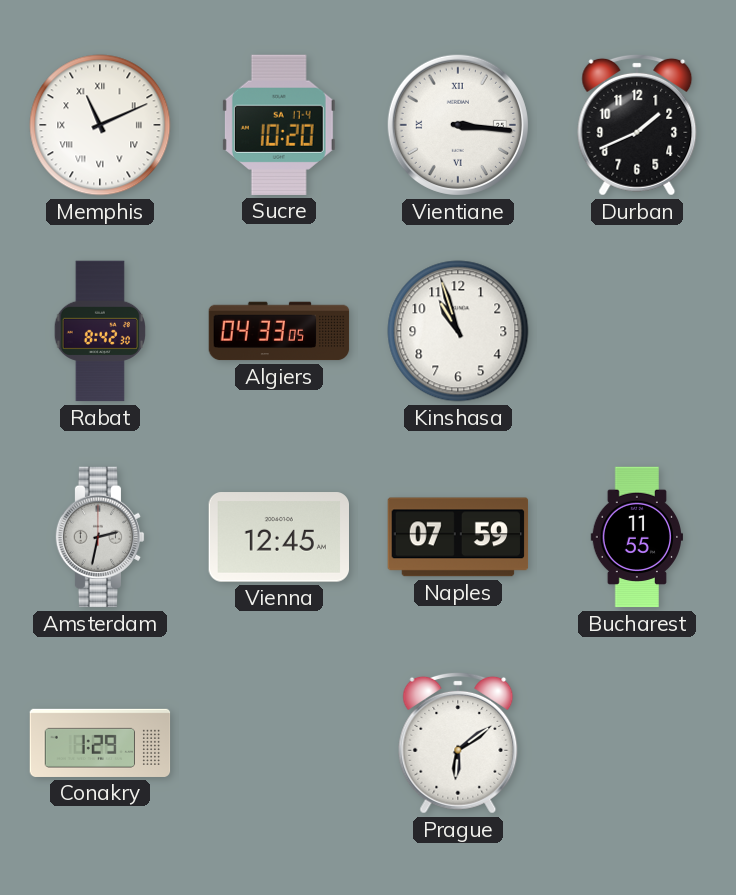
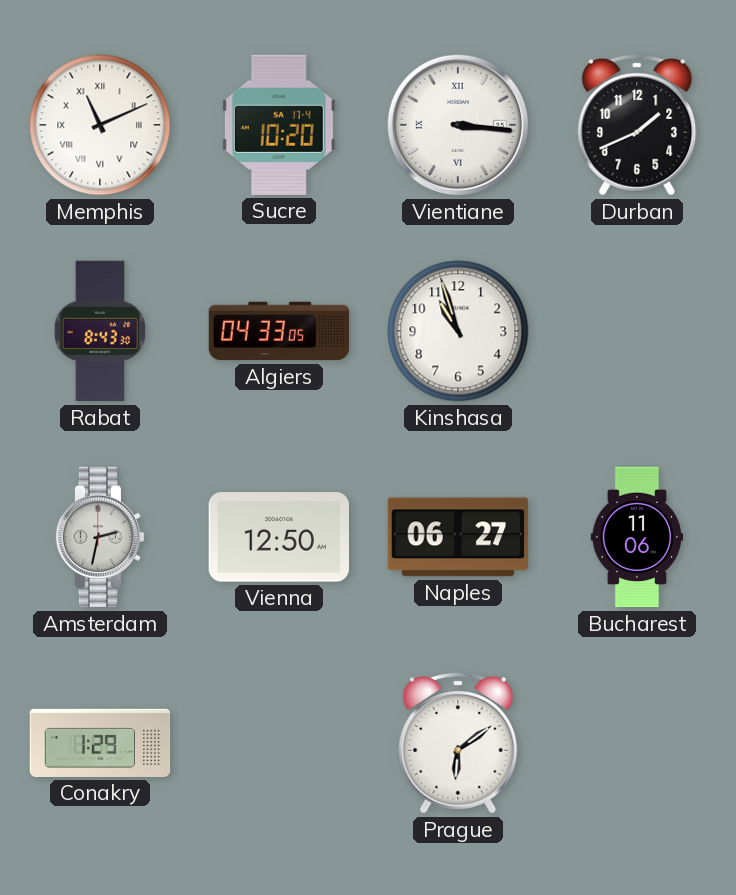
Rabat: 8:42 -> 8:43
Vienna: 12:45 -> 12:50
Naples: 07:59 -> 06:27
Bucharest: 11:55 -> 11:06
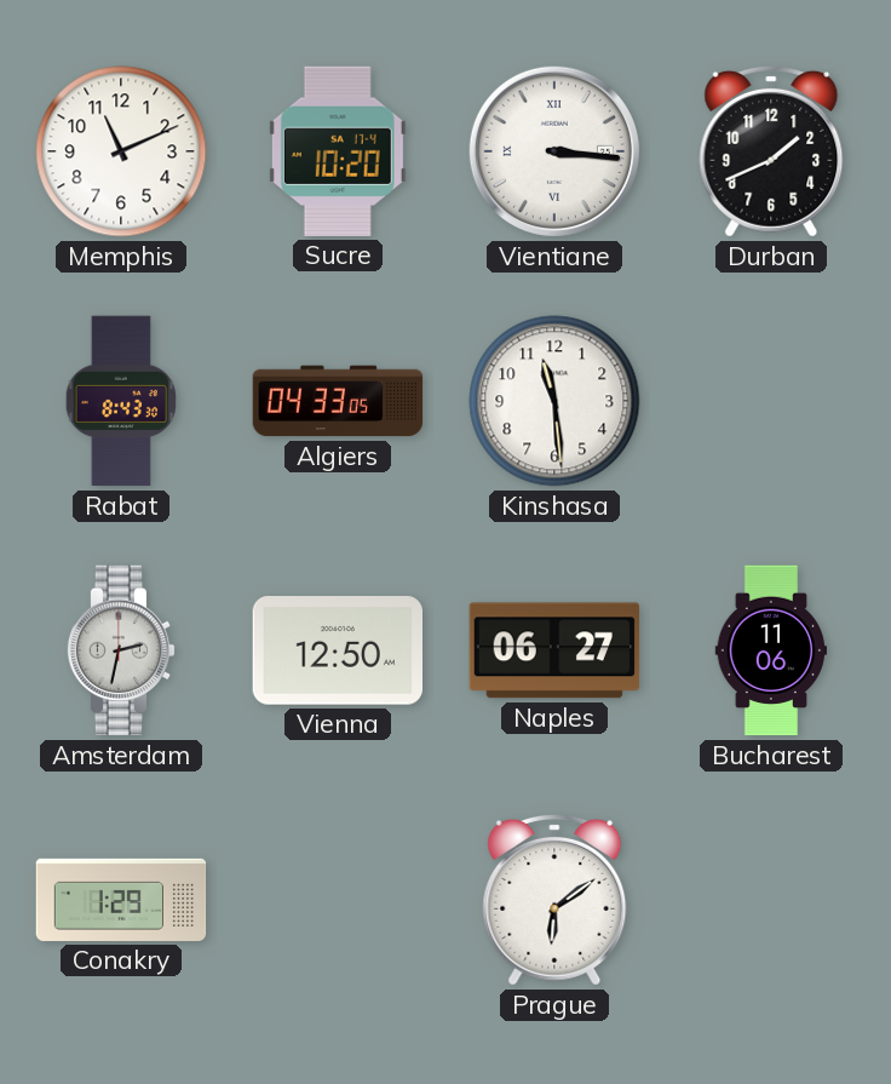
Memphis numerals: Roman -> Arabic
Kinshasa: 10:57 -> 11:29
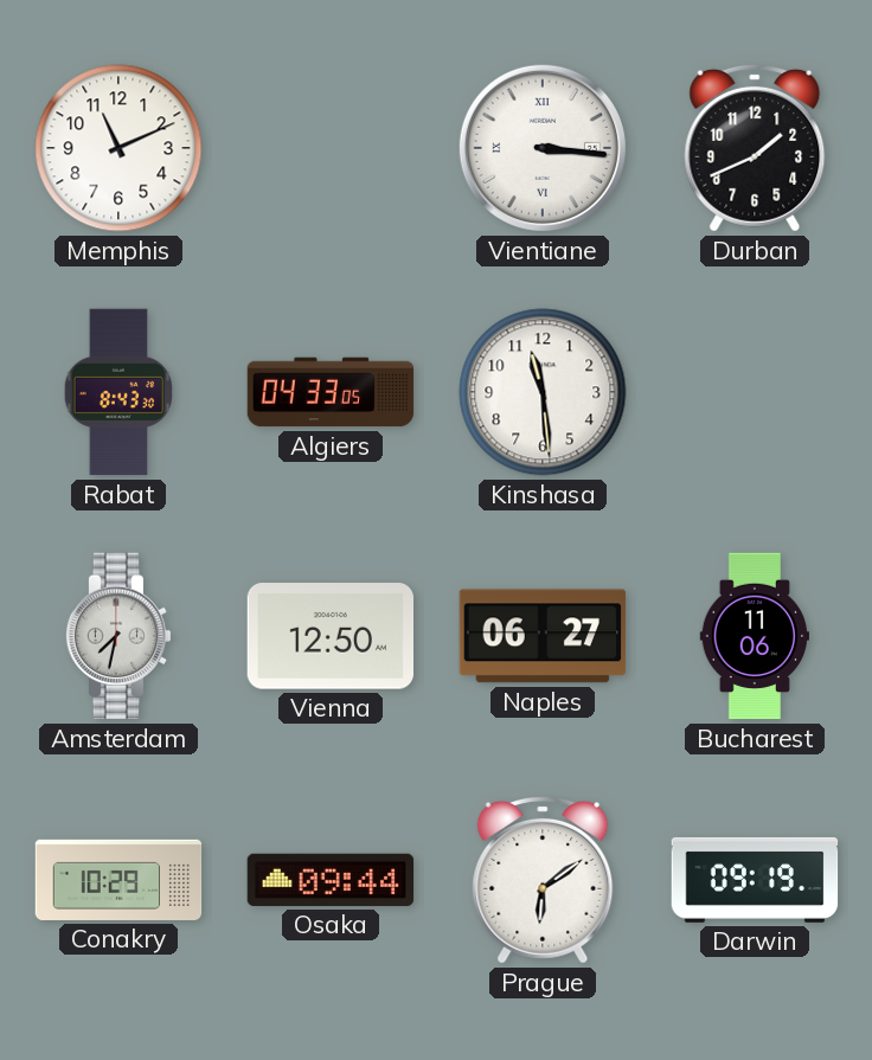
Sucre: 10:20 -> none
Amsterdam: 2:32 -> 7:32
Conakry: 1:29 -> 10:29
Osaka: none -> 09:44
Darwin: none -> 09:19
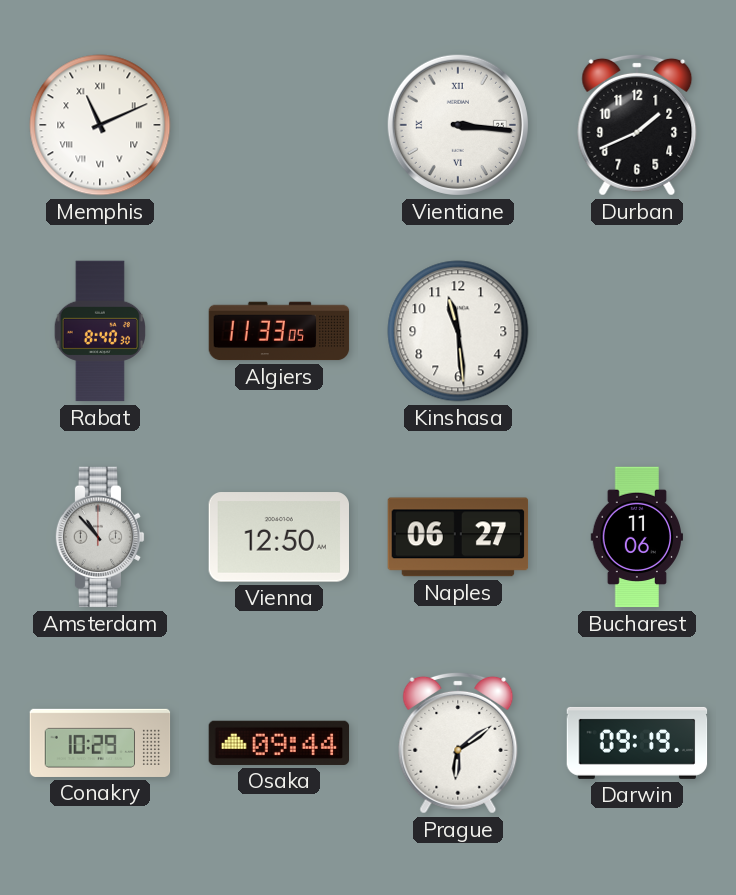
Memphis numerals: Arabic -> Roman
Rabat: 8:43 -> 8:40
Algiers: 04:33 -> 11:33
Amsterdam: 7:32 -> 10:53
